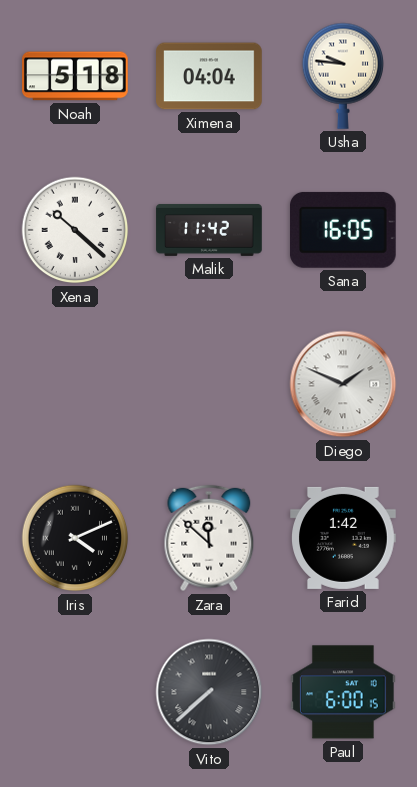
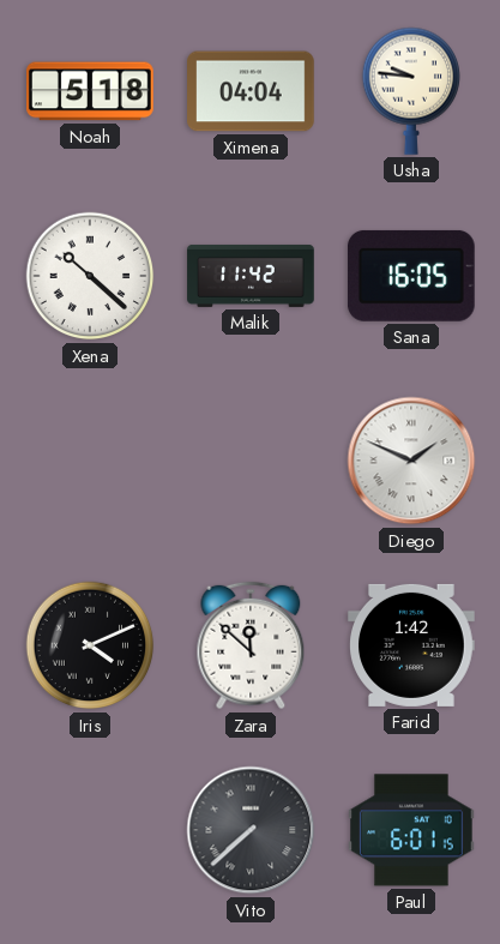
Paul: 6:00 -> 6:01
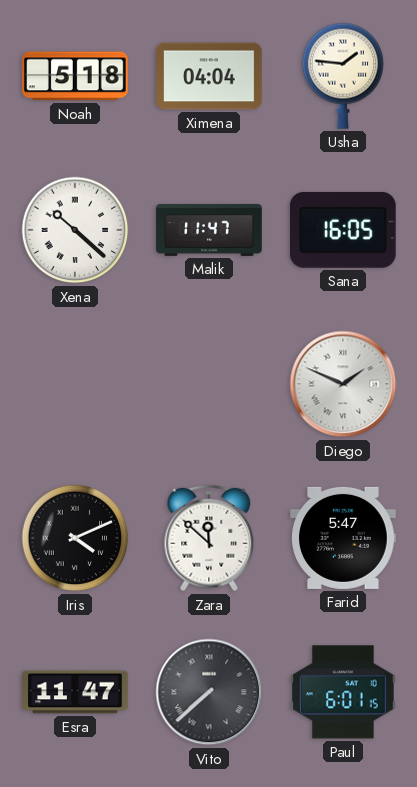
Usha: 9:46 -> 1:46
Malik: 11:42 -> 11:47
Farid: 1:42 -> 5:47
Esra: none -> 11:47
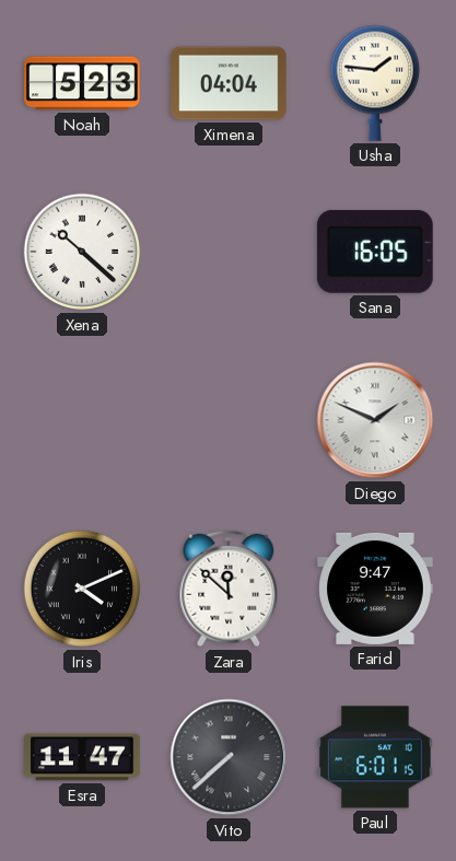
Noah: 5:18 -> 5:23
Malik: 11:47 -> none
Farid: 5:47 -> 9:47
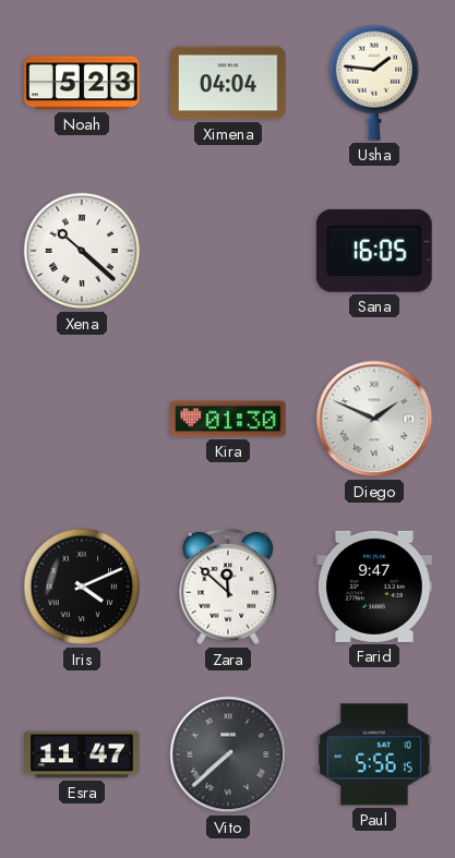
Kira: none -> 01:30
Paul: 6:01 -> 5:56
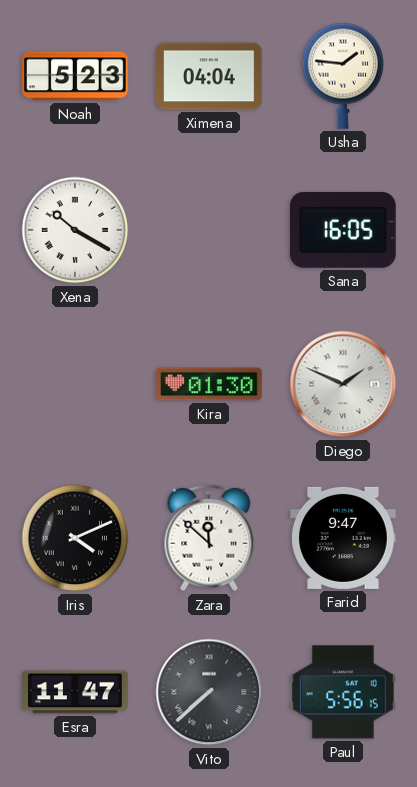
Xena: 10:22 -> 10:20
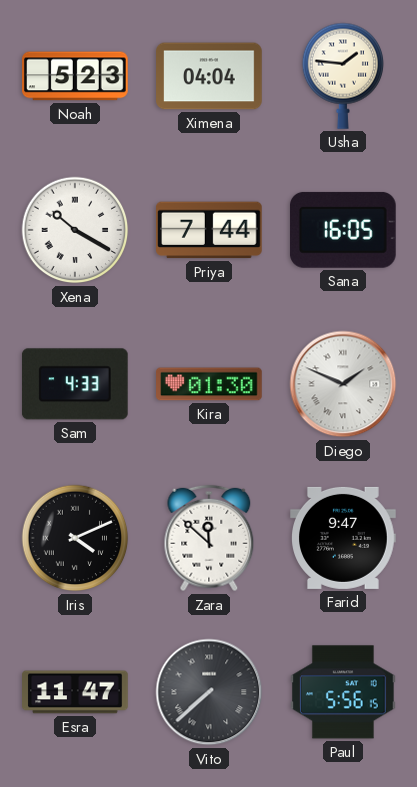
Priya: none -> 7:44
Sam: none -> 4:33
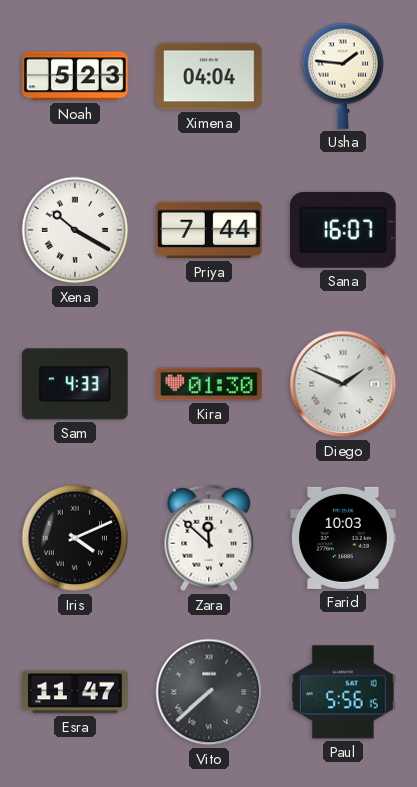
Sana: 16:05 -> 16:07
Farid: 9:47 -> 10:03
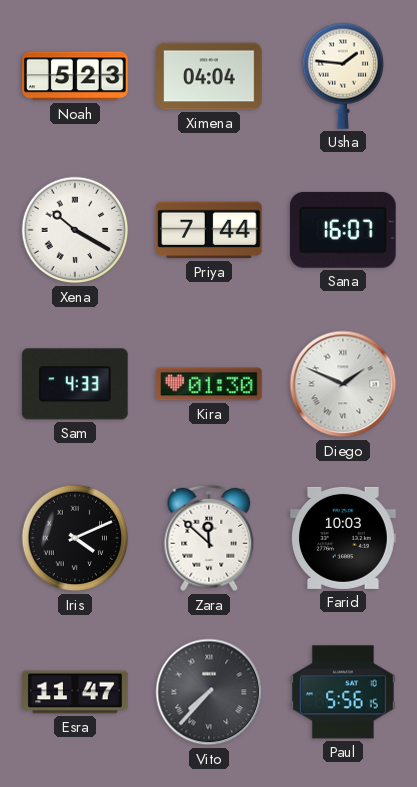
Vito: 7:38 -> 7:37
